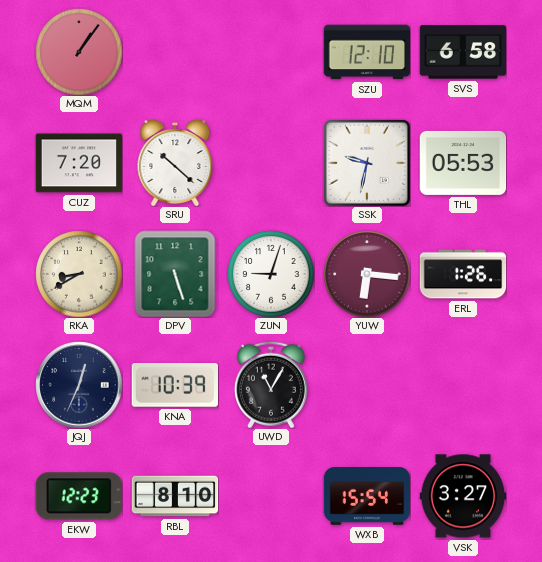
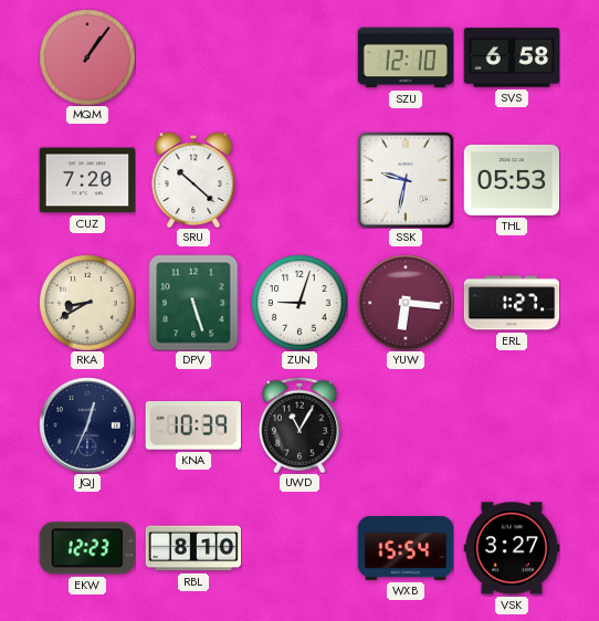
ERL: 1:26 -> 1:27
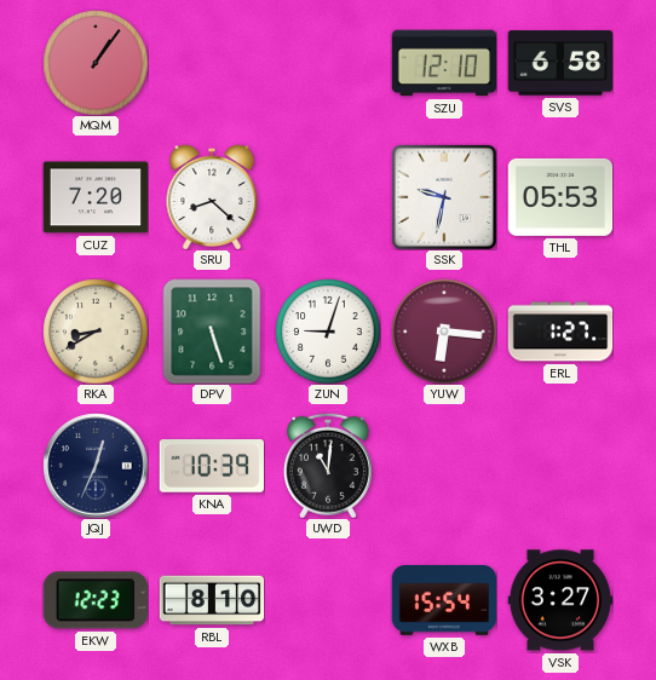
SRU: 10:22 -> 8:22
UWD: 11:05 -> 11:01
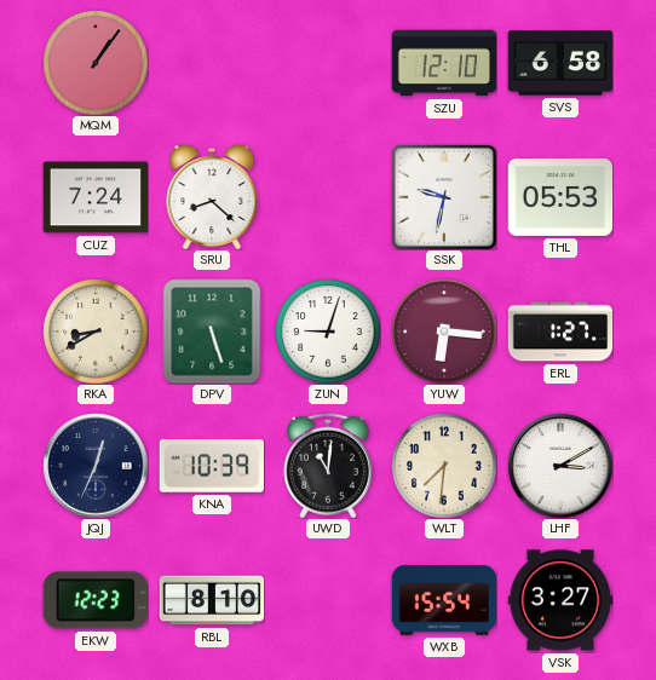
CUZ: 7:20 -> 7:24
WLT: none -> 7:31
LHF: none -> 3:10
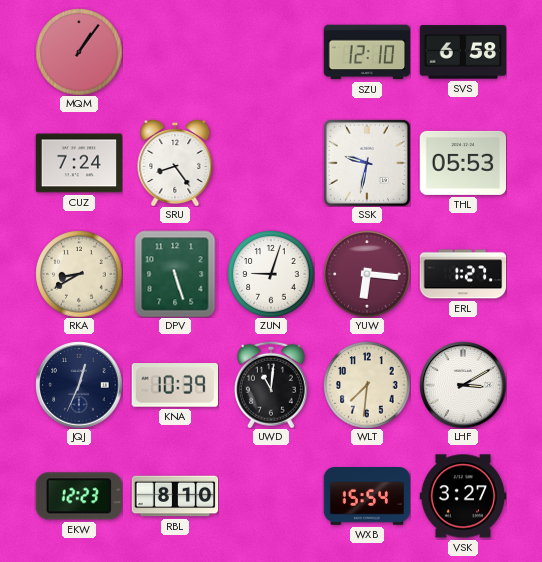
SRU: 8:22 -> 8:24
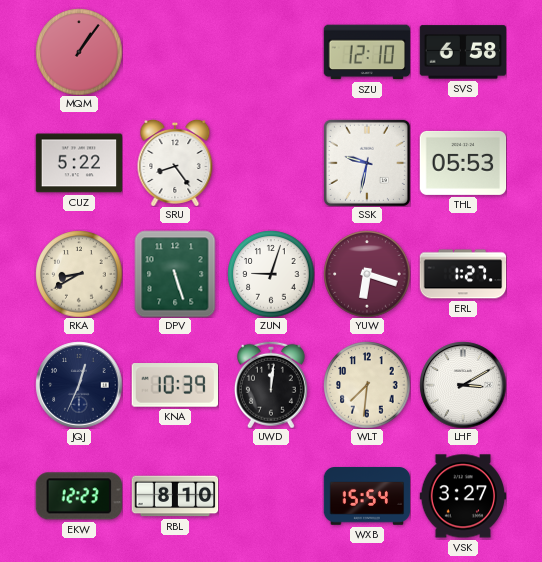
CUZ: 7:24 -> 5:22
YUW: 6:16 -> 6:18
UWD: 11:01 -> 12:01
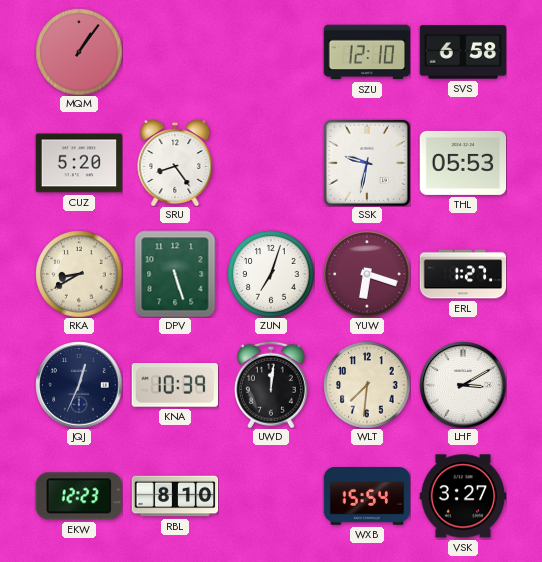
CUZ: 5:22 -> 5:20
ZUN: 9:03 -> 7:03
